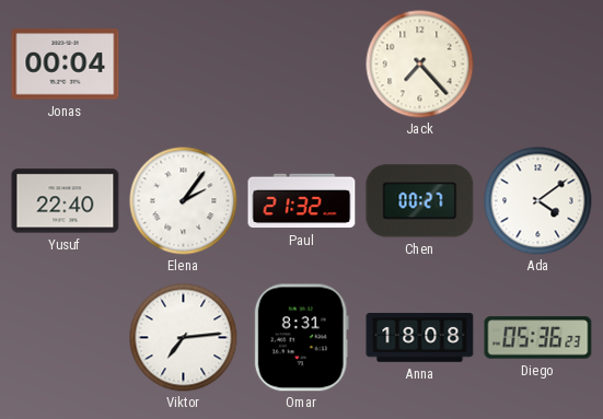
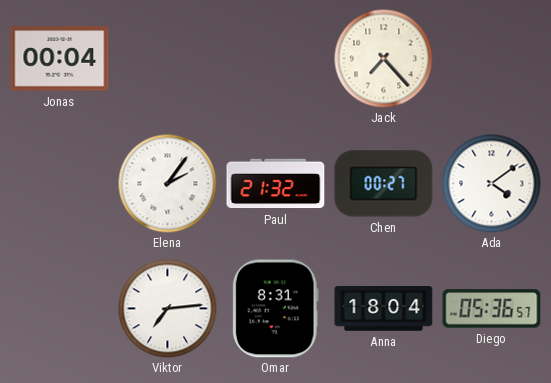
Yusuf: 22:40 -> none
Anna: 18:08 -> 18:04
Diego: 05:36:23 -> 05:36:57
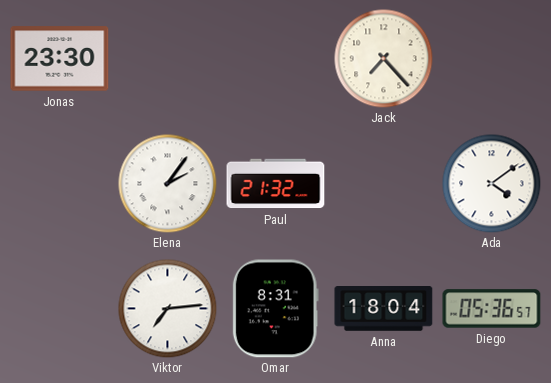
Jonas: 00:04 -> 23:30
Chen: 00:27 -> none
